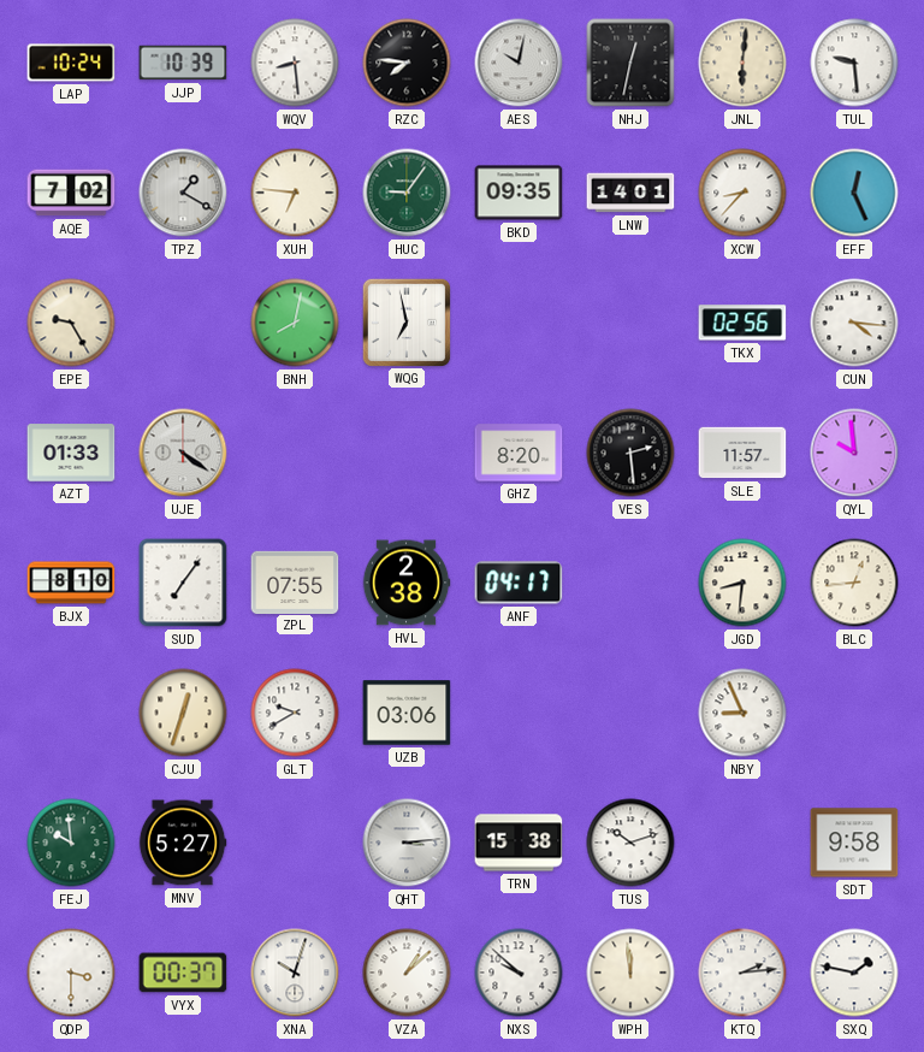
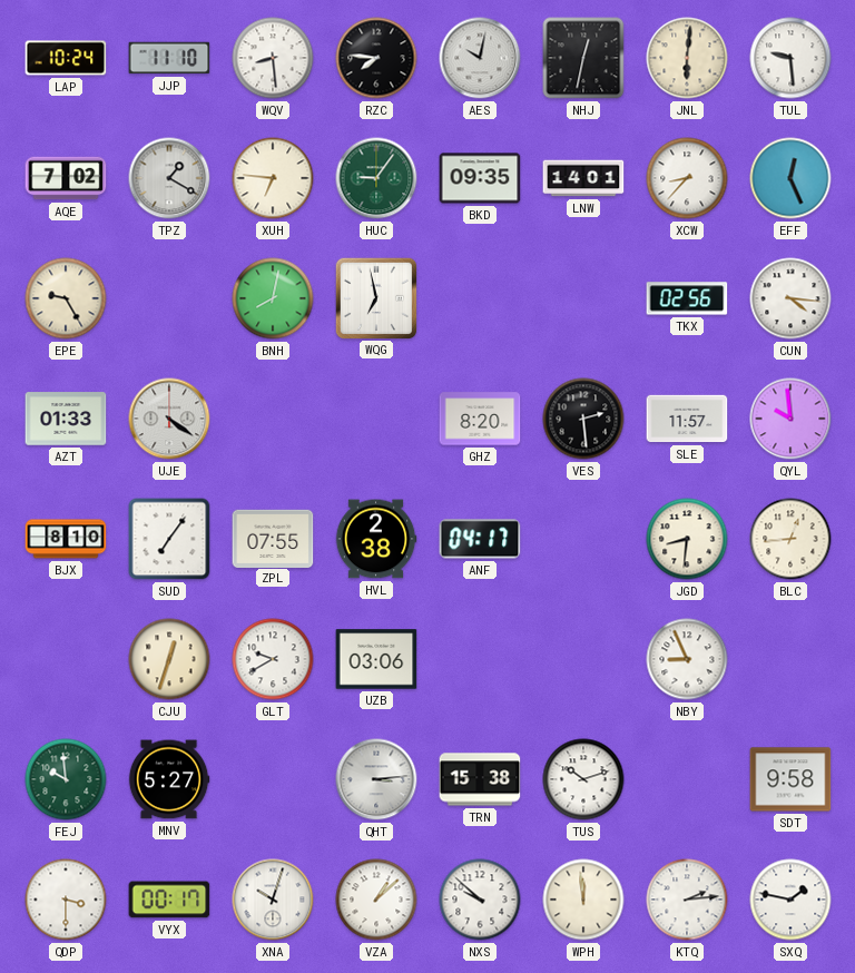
JJP: 10:39 -> 11:10
VYX: 00:37 -> 00:17
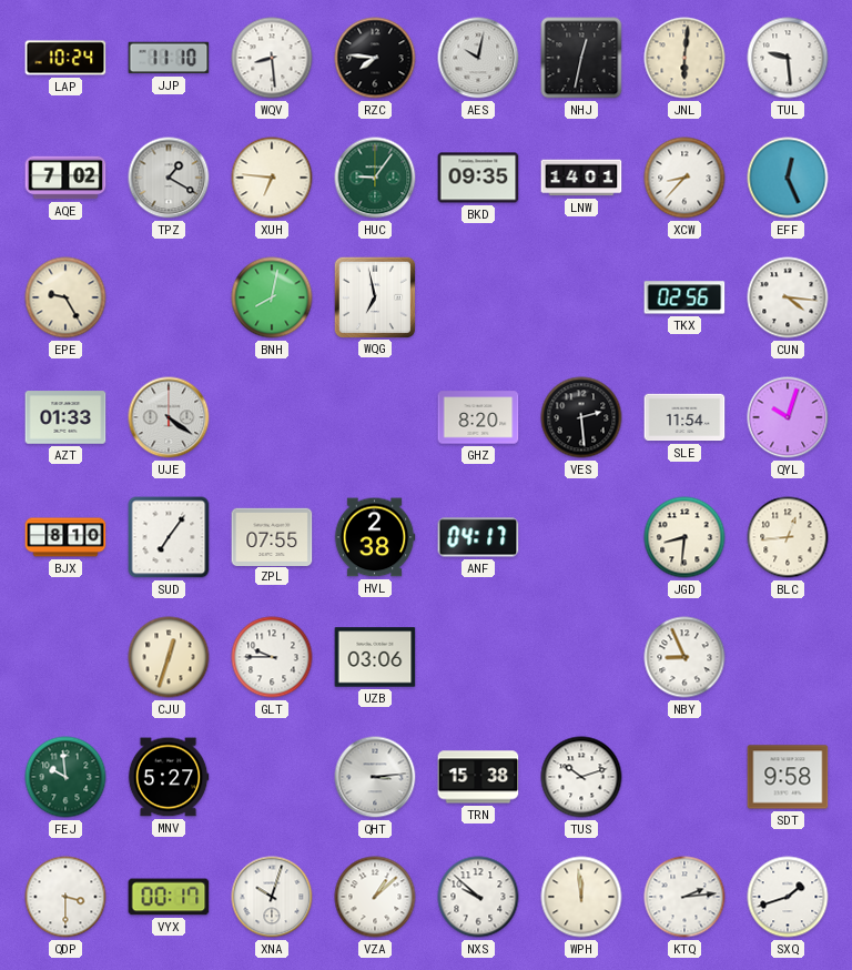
SLE: 11:57 -> 11:54
QYL: 9:59 -> 10:03
GLT: 9:40 -> 9:45
SXQ: 1:47 -> 1:42
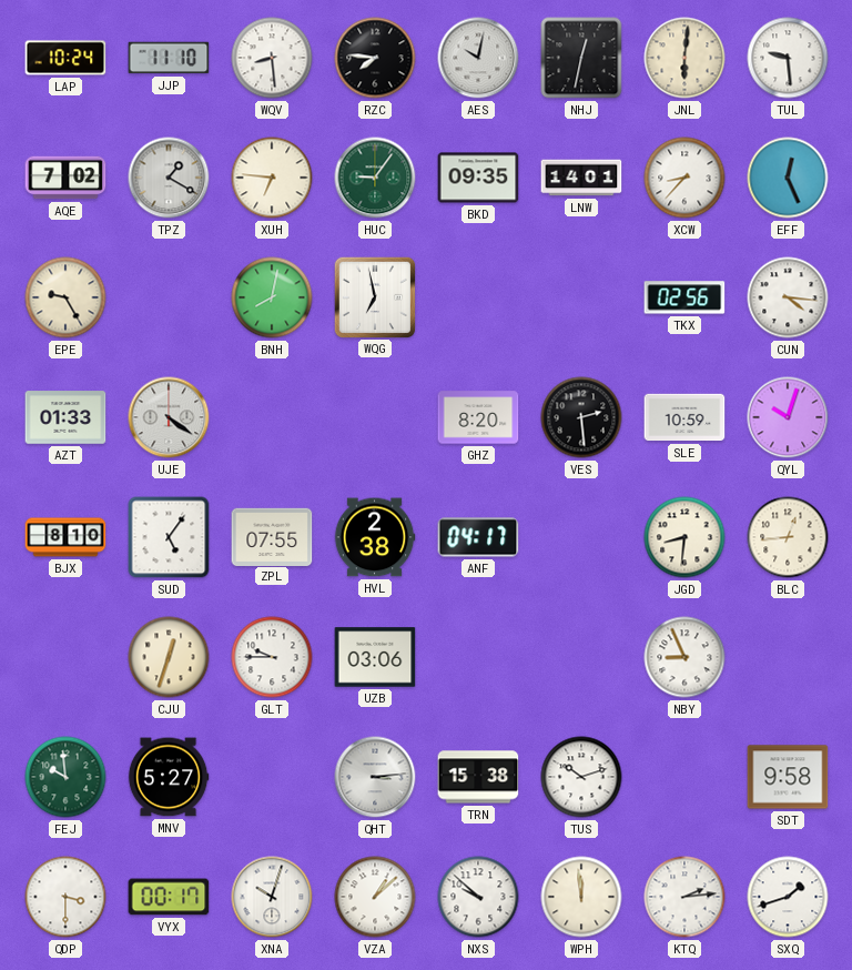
SLE: 11:54 -> 10:59
SUD: 7:06 -> 5:06
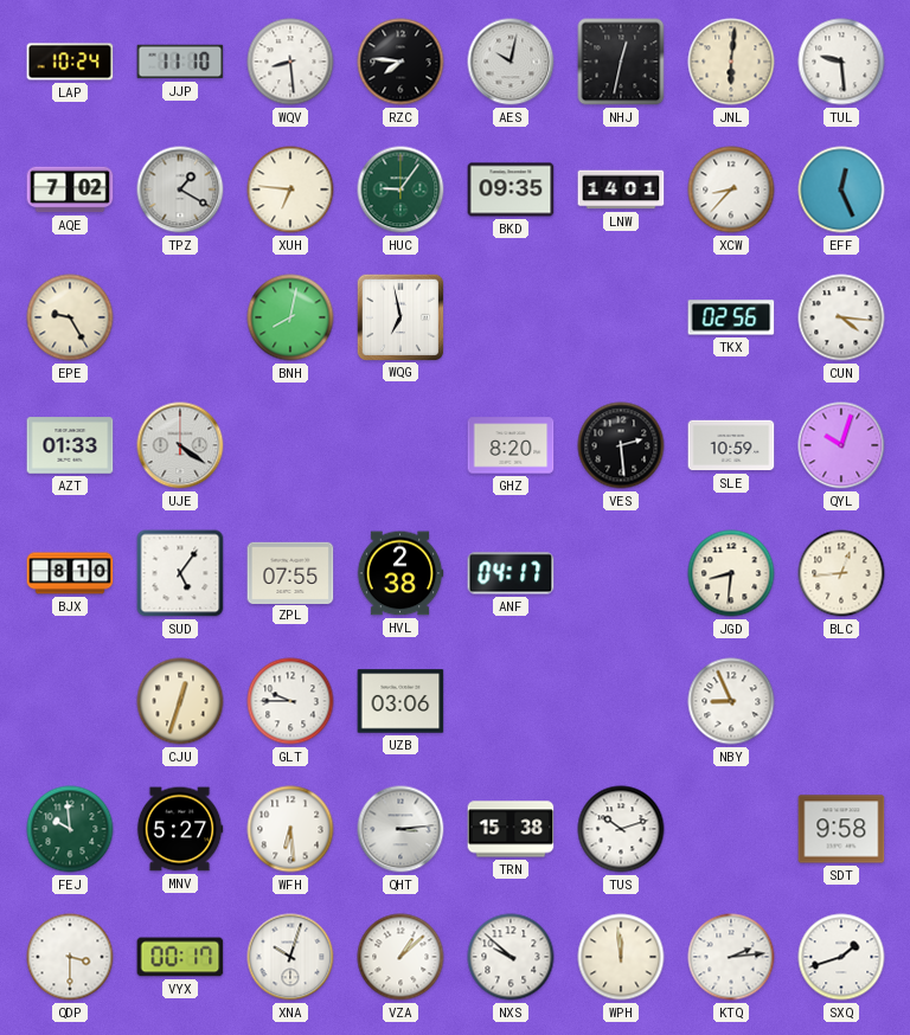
WFH: none -> 6:29
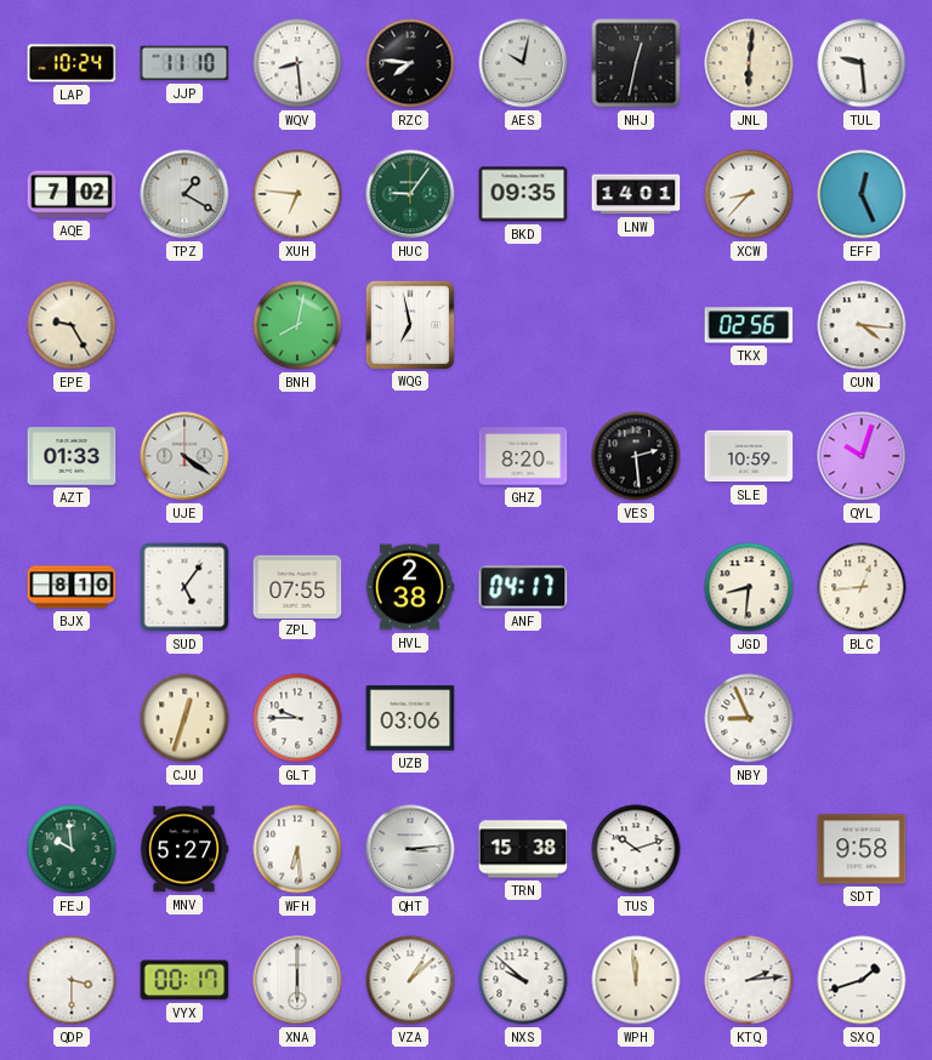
XNA: 10:03 -> 6:00
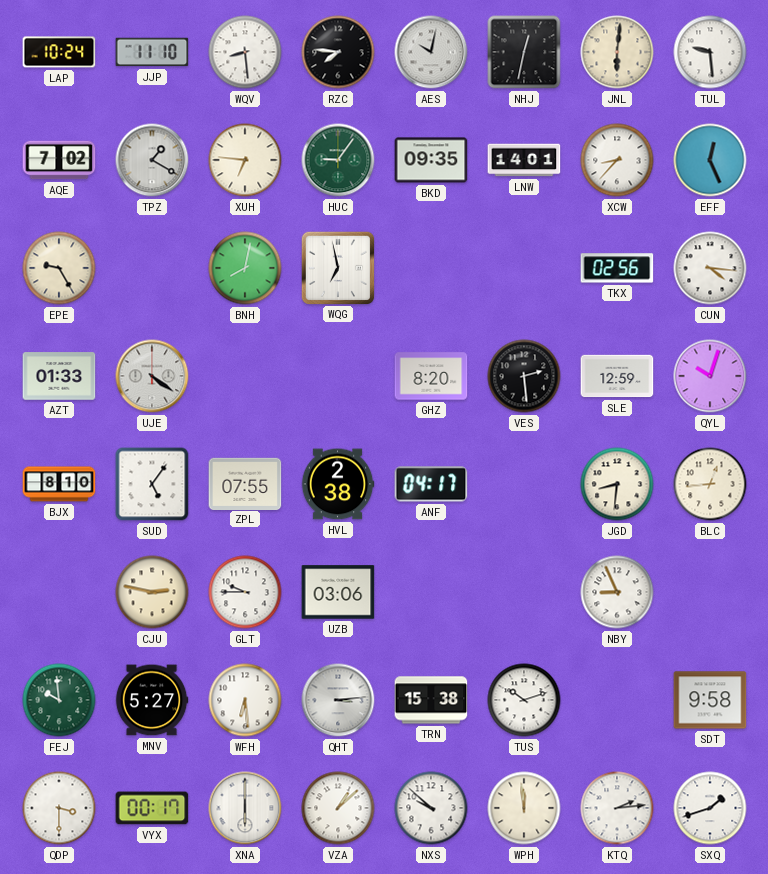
SLE: 10:59 -> 12:59
CJU: 12:33 -> 2:47
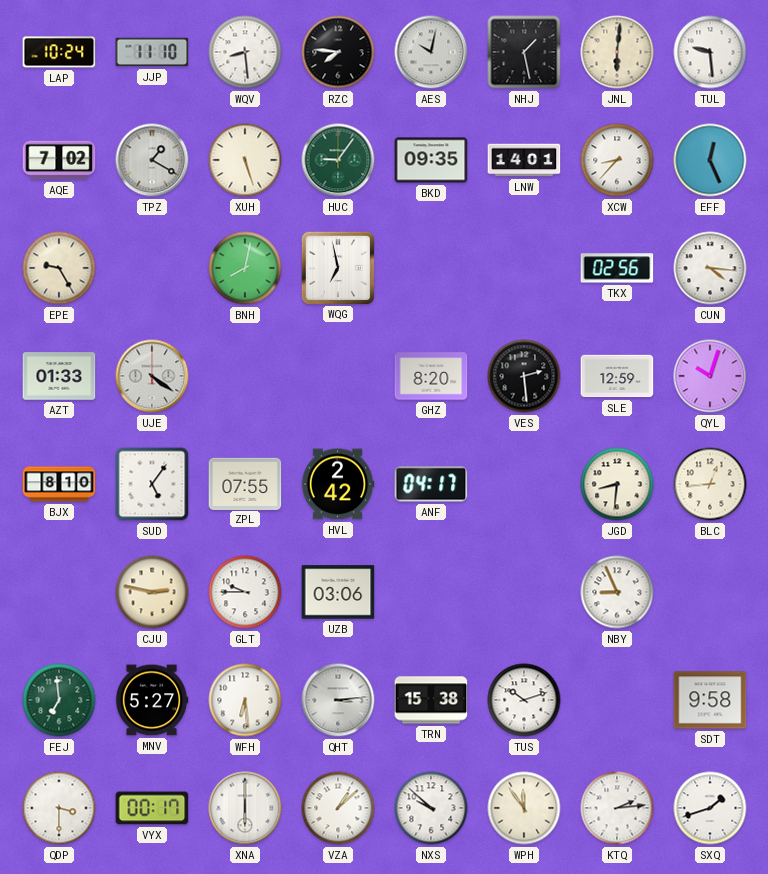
NHJ: 12:32 -> 1:28
XUH: 6:46 -> 5:27
HVL: 2:38 -> 2:42
FEJ: 9:59 -> 6:59
WPH: 11:59 -> 11:54
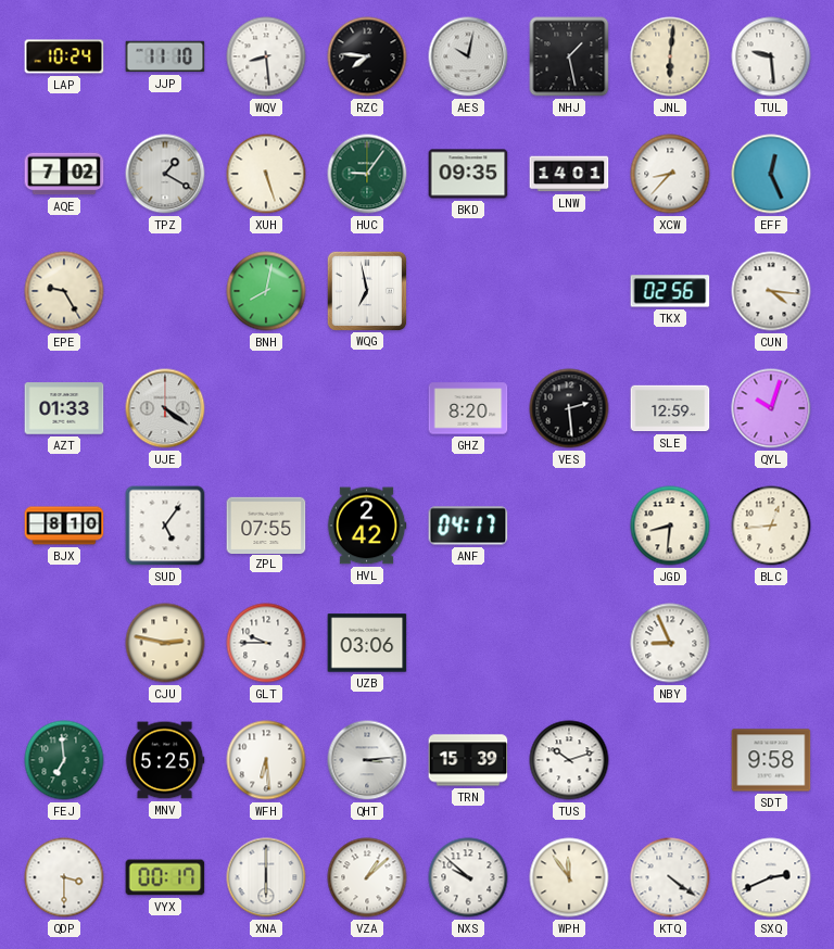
MNV: 5:27 -> 5:25
TRN: 15:38 -> 15:39
KTQ: 2:14 -> 4:21
SXQ: 1:42 -> 2:41
